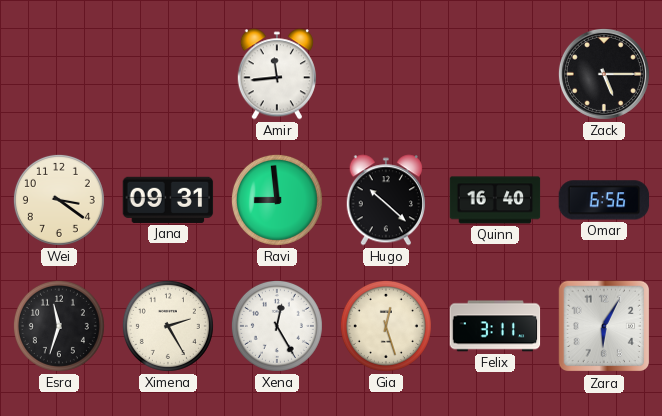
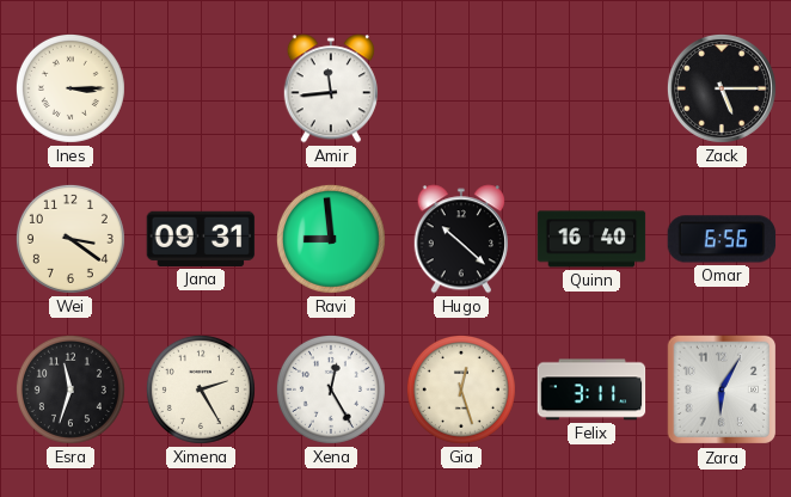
Ines: none -> 3:15
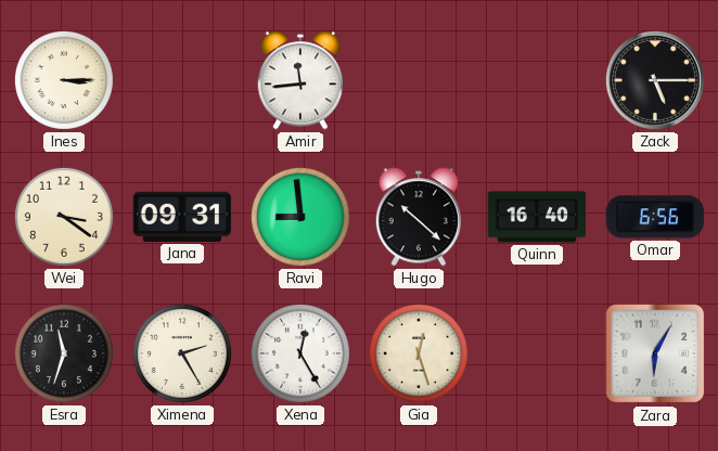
Felix: 3:11 -> none
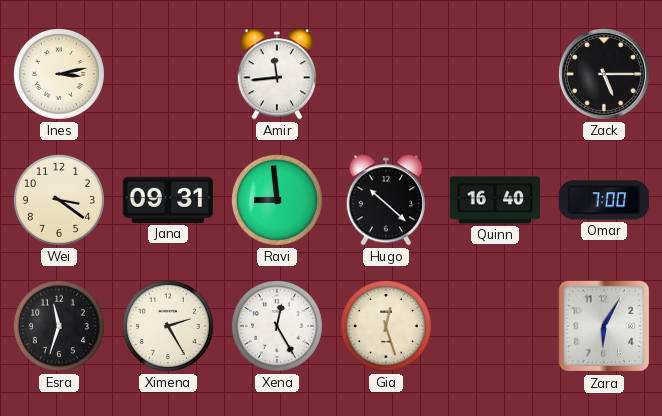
Ines: 3:15 -> 3:13
Omar: 6:56 -> 7:00
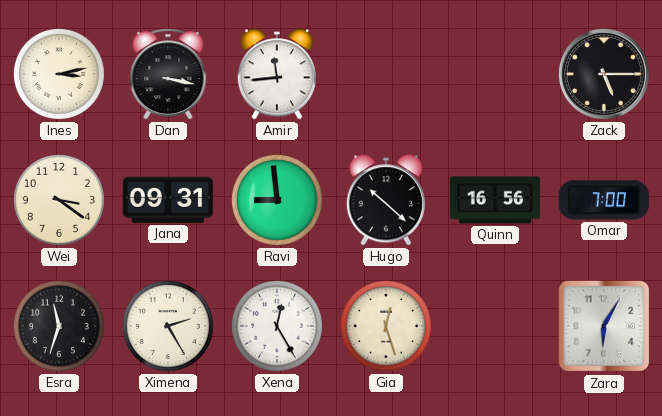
Dan: none -> 3:17
Quinn: 16:40 -> 16:56
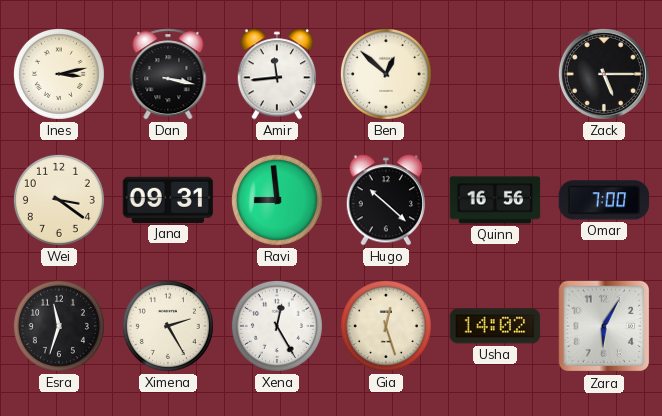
Ben: none -> 12:52
Usha: none -> 14:02
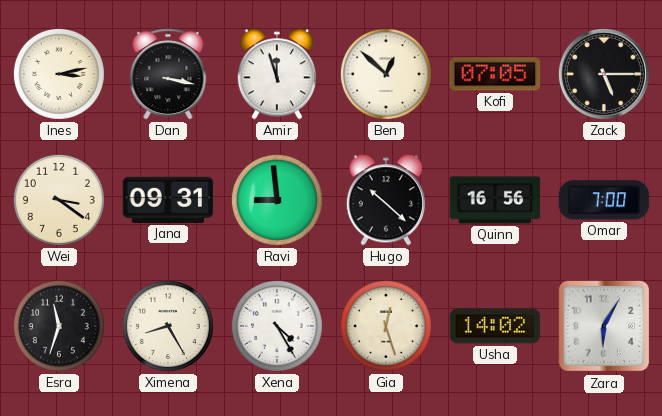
Amir: 11:44 -> 11:57
Kofi: none -> 07:05
Ximena: 2:25 -> 8:25
Xena: 12:25 -> 4:25
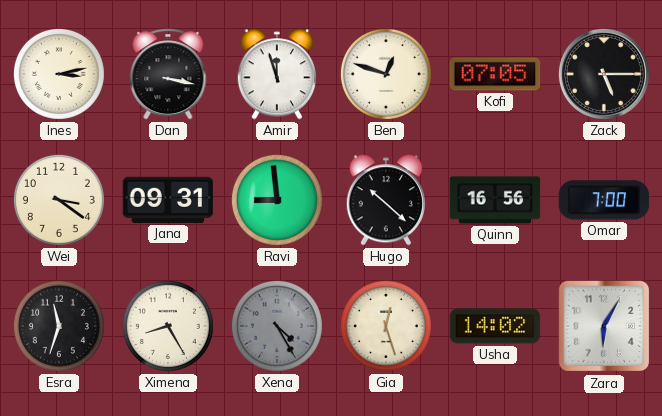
Ben: 12:52 -> 12:48
Xena dial: white -> grey
